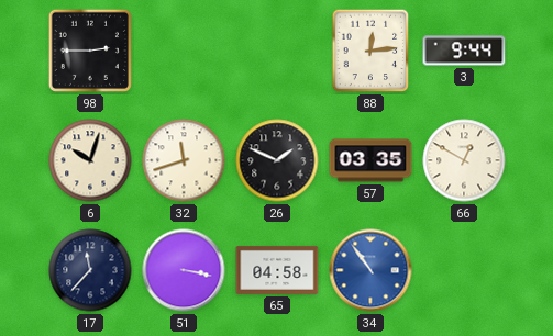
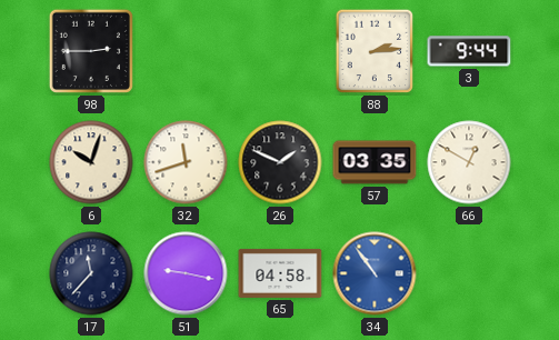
88: 12:14 -> 2:14
51: 3:17 -> 9:17
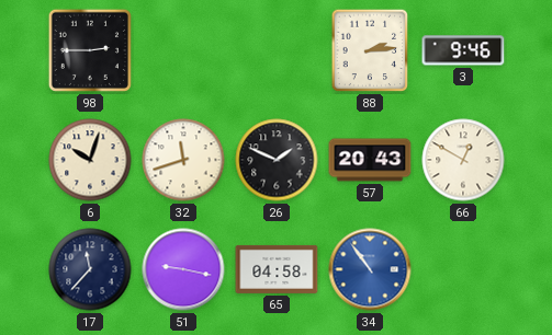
3: 9:44 -> 9:46
57: 03:35 -> 20:43
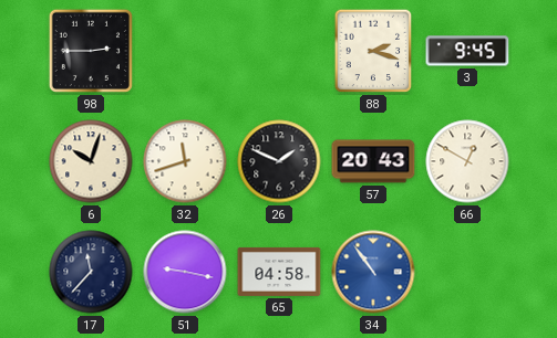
88: 2:14 -> 2:18
3: 9:46 -> 9:45
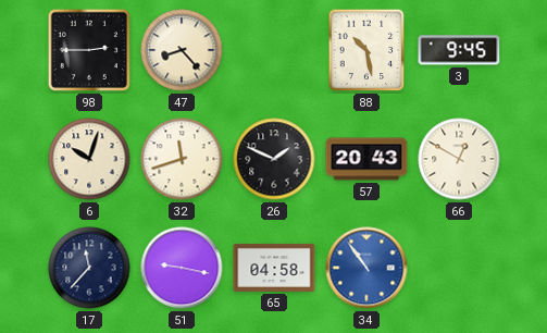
47: none -> 8:23
88: 2:18 -> 10:28
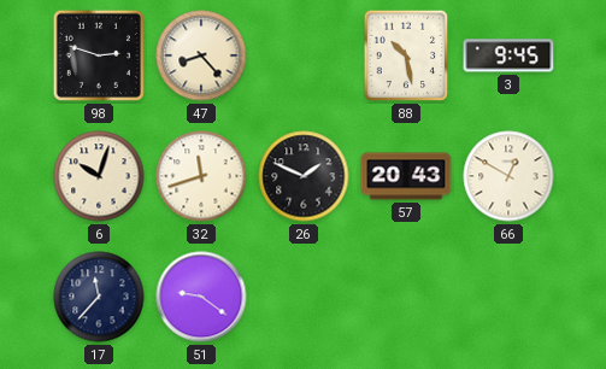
98: 2:45 -> 2:48
51: 9:17 -> 9:21
65: 04:58 -> none
34: 10:54 -> none
